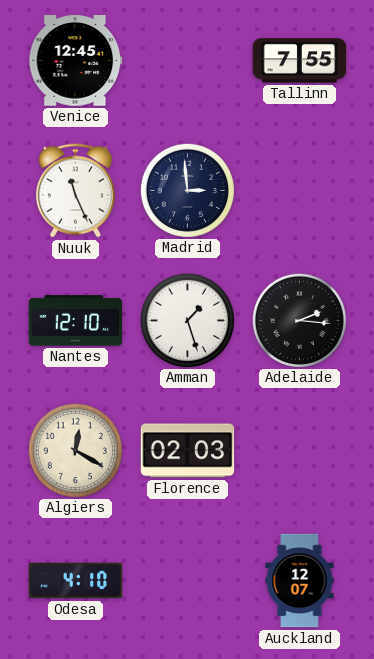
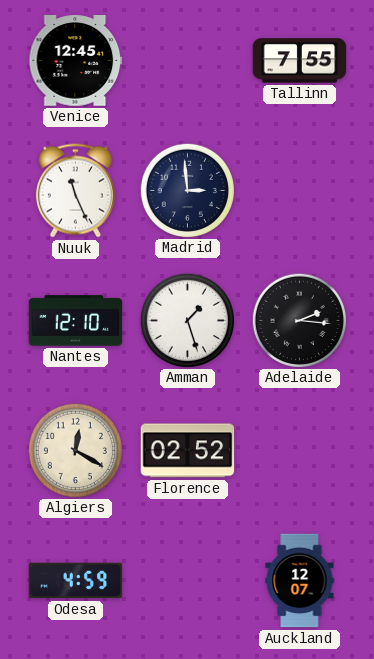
Florence: 02:03 -> 02:52
Odesa: 4:10 -> 4:59
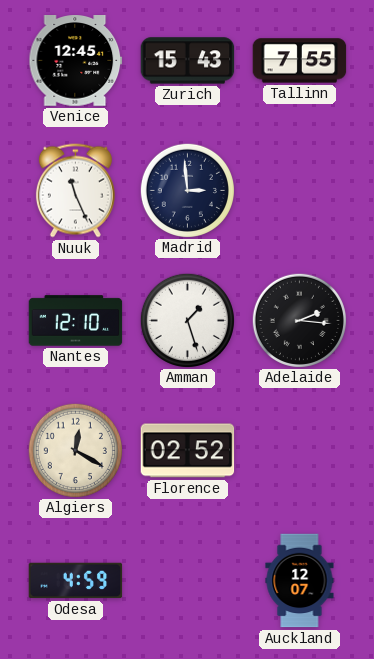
Zurich: none -> 15:43
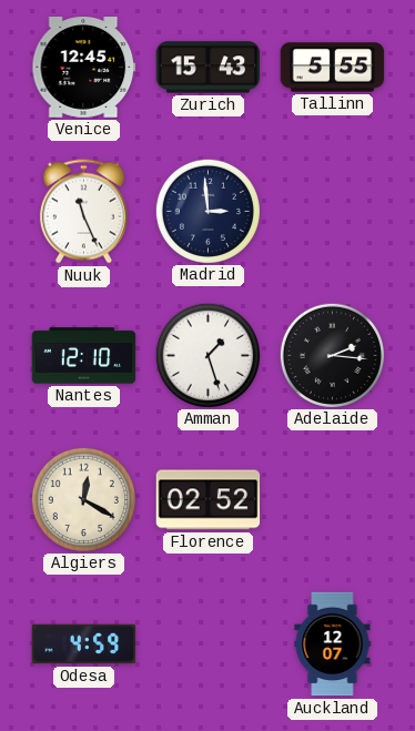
Tallinn: 7:55 -> 5:55
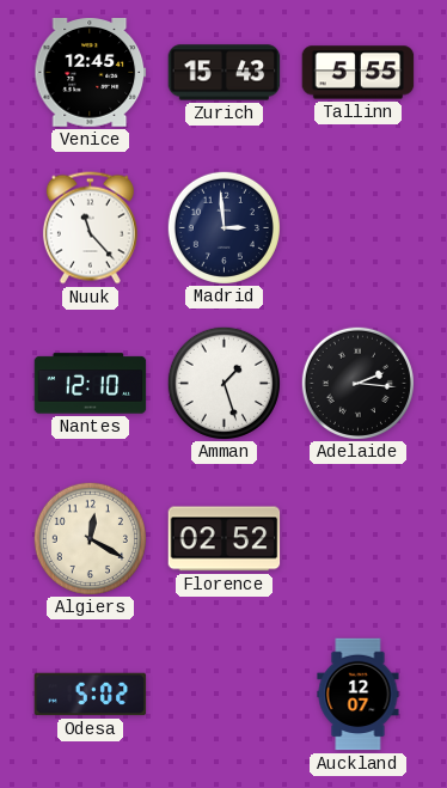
Nuuk: 11:26 -> 11:23
Odesa: 4:59 -> 5:02
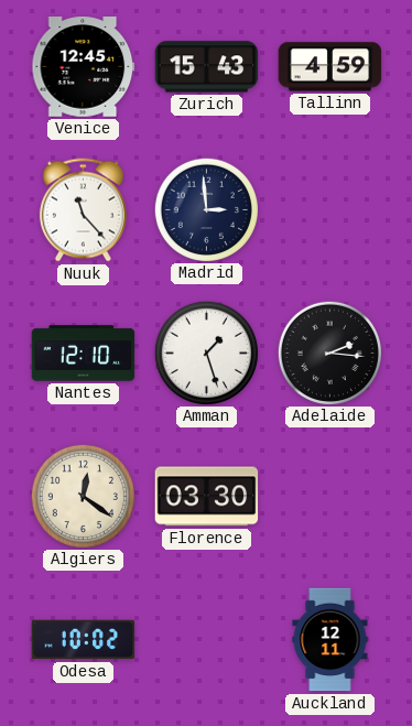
Tallinn: 5:55 -> 4:59
Algiers: 12:20 -> 12:21
Florence: 02:52 -> 03:30
Odesa: 5:02 -> 10:02
Auckland: 12:07 -> 12:11
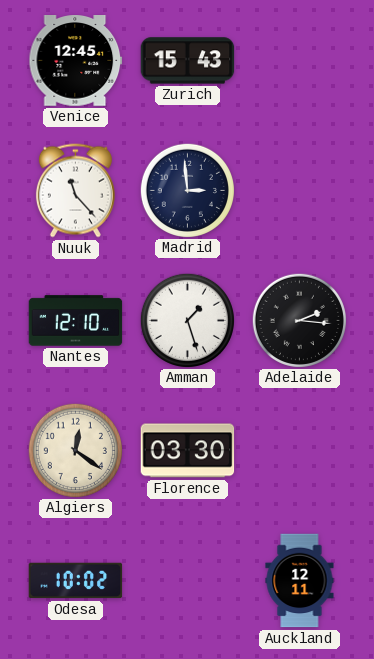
Tallinn: 4:59 -> none
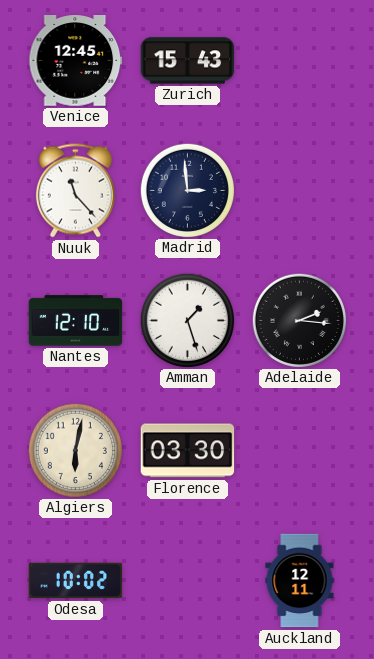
Algiers: 12:21 -> 6:02
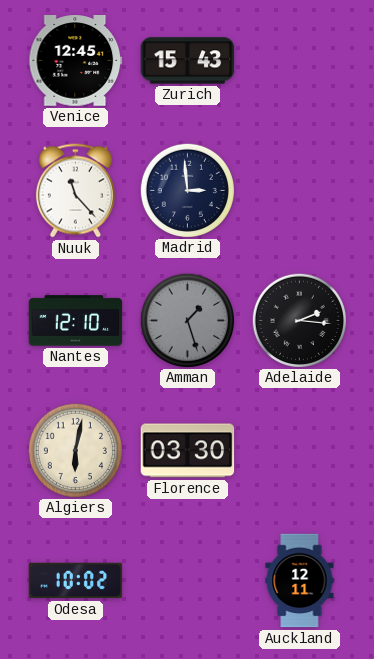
Amman dial: white -> grey
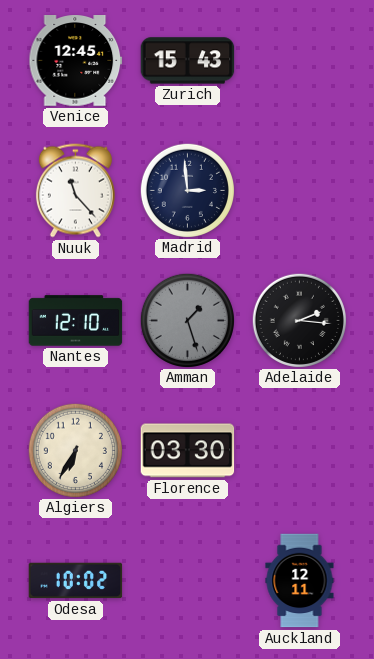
Algiers: 6:02 -> 6:35
